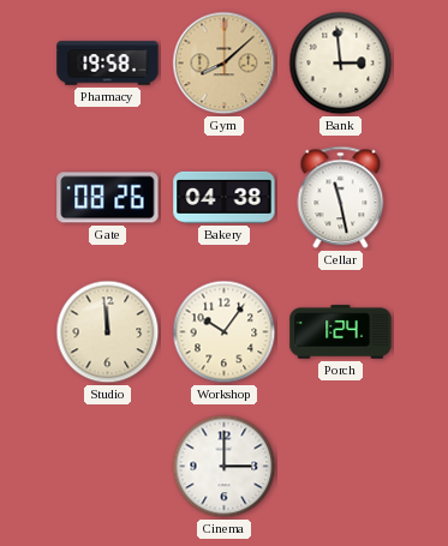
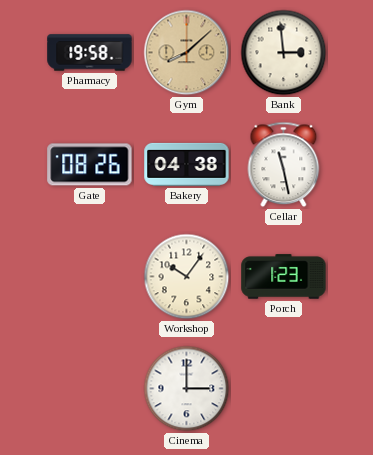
Studio: 11:59 -> none
Porch: 1:24 -> 1:23
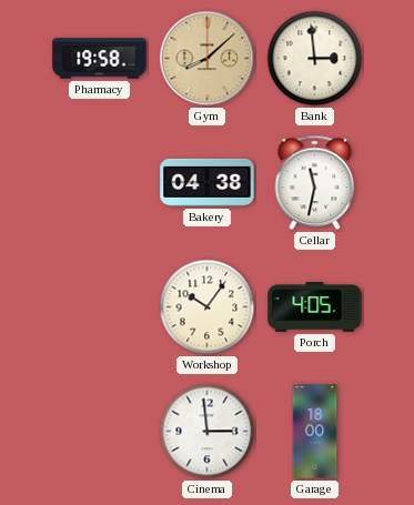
Gate: 08:26 -> none
Cellar: 11:28 -> 11:32
Porch: 1:23 -> 4:05
Cinema: 3:00 -> 2:59
Garage: none -> 18:00
